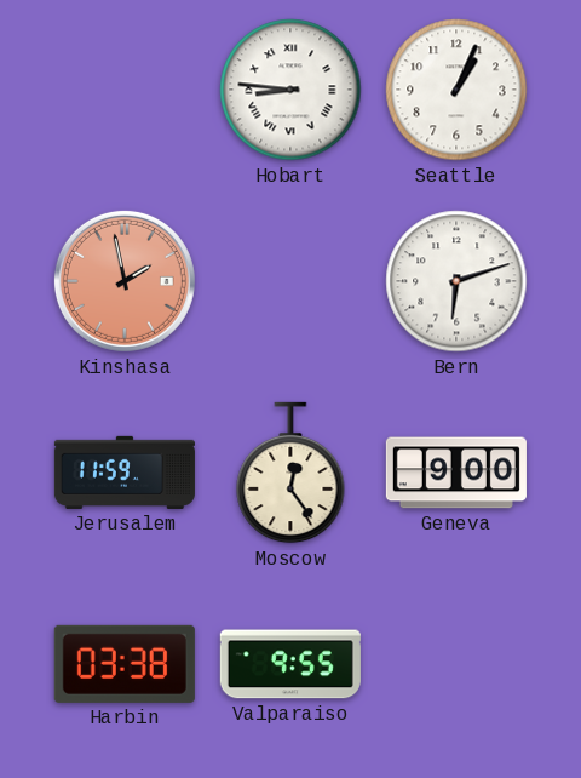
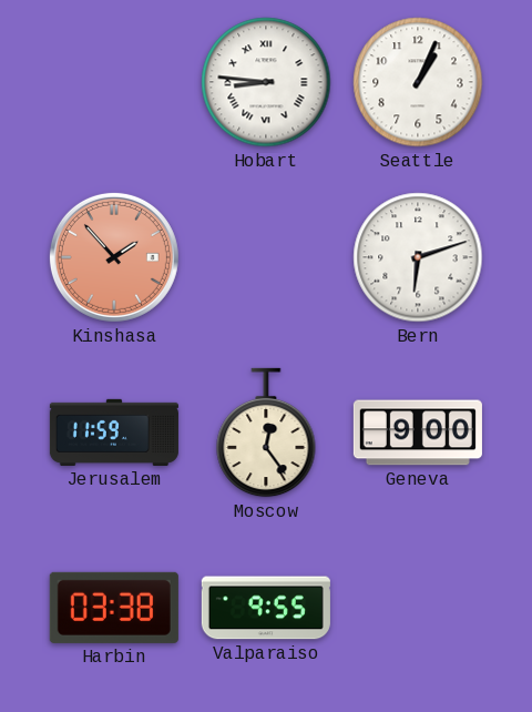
Kinshasa: 1:58 -> 1:53
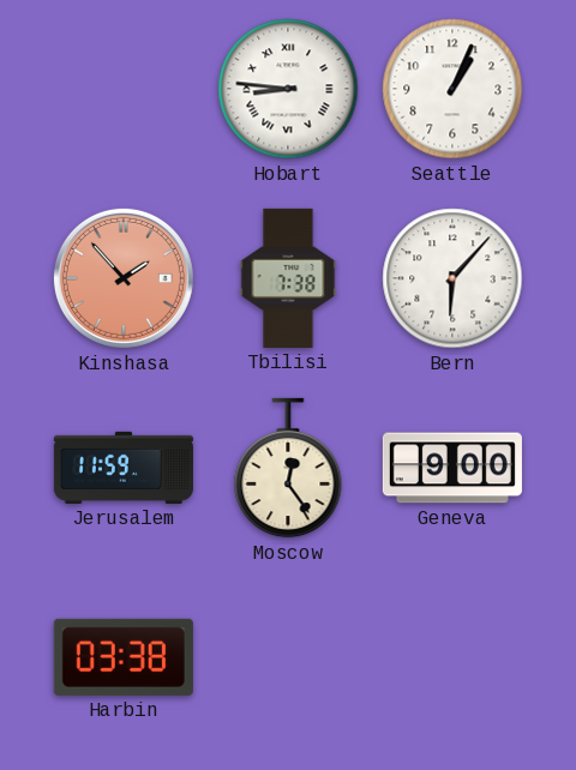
Tbilisi: none -> 7:38
Bern: 6:12 -> 6:07
Valparaiso: 9:55 -> none
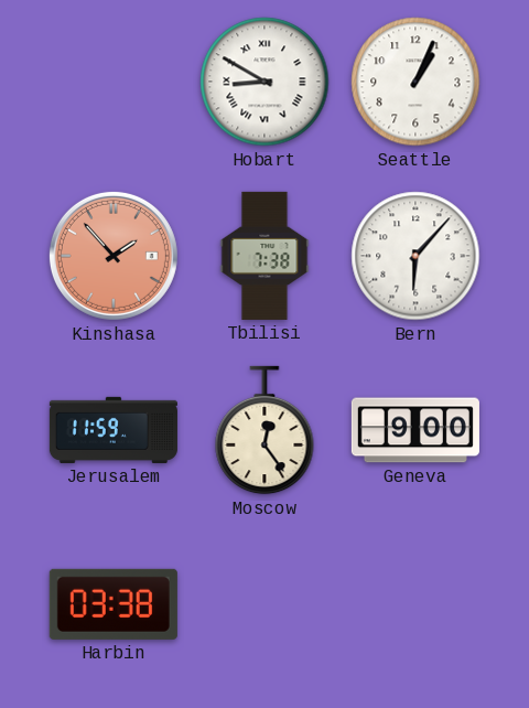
Hobart: 8:46 -> 8:50
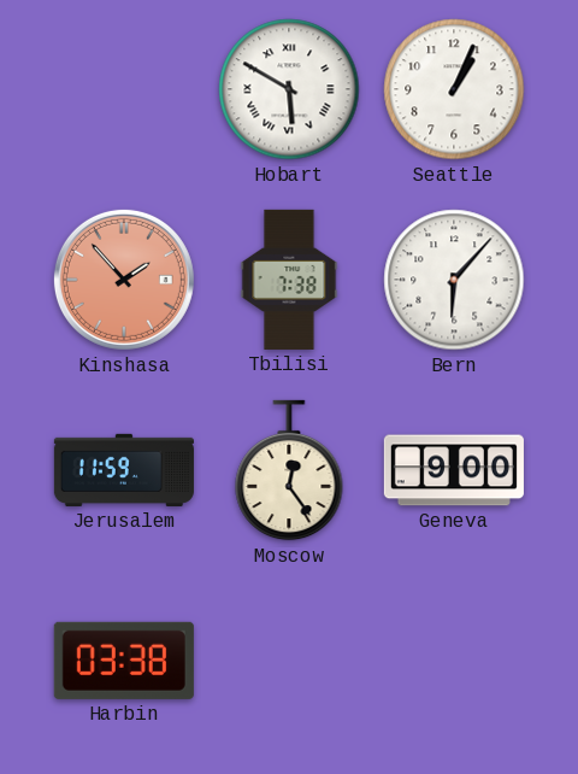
Hobart: 8:50 -> 5:50
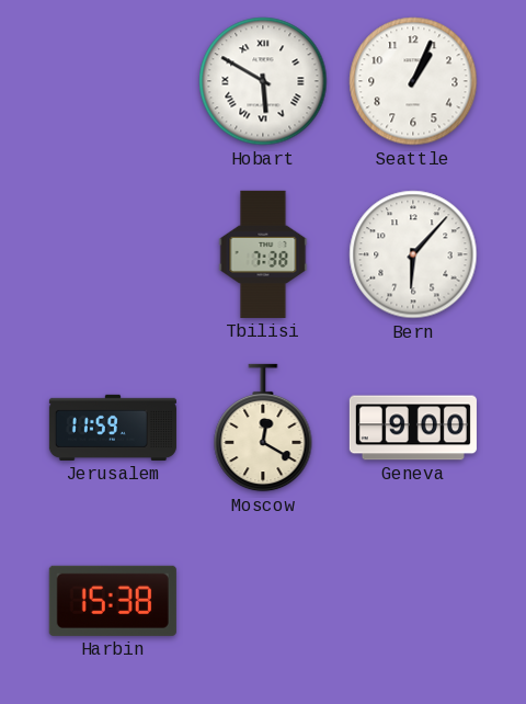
Kinshasa: 1:53 -> none
Moscow: 12:24 -> 12:20
Harbin: 03:38 -> 15:38
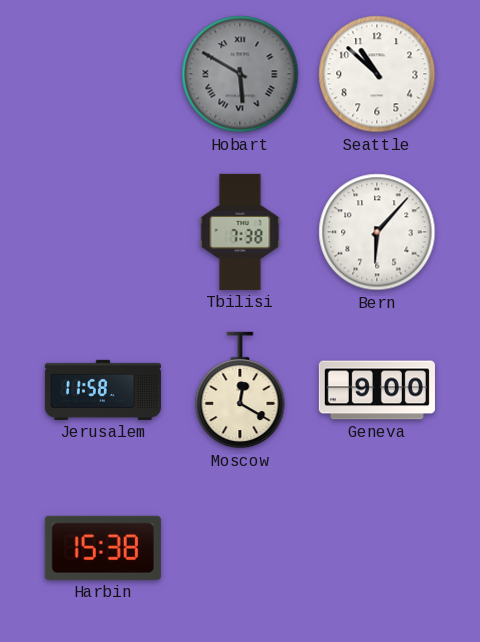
Hobart dial: white -> grey
Seattle: 1:04 -> 10:52
Jerusalem: 11:59 -> 11:58
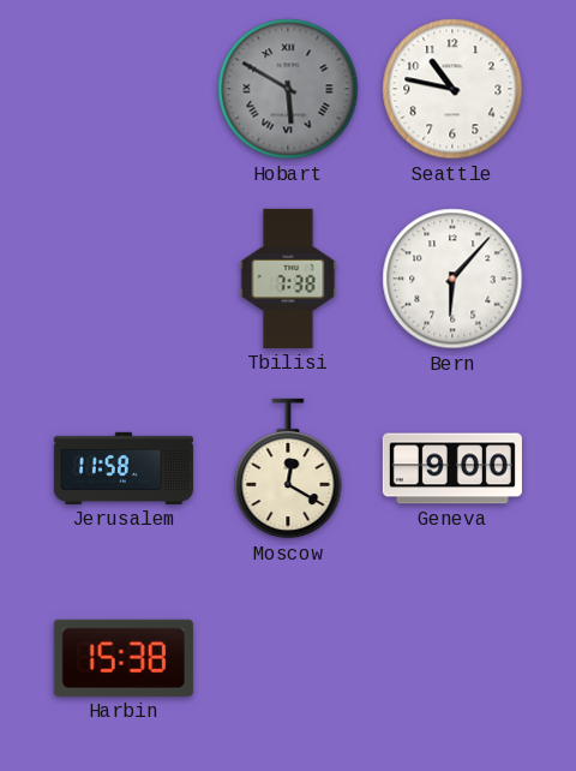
Seattle: 10:52 -> 10:47
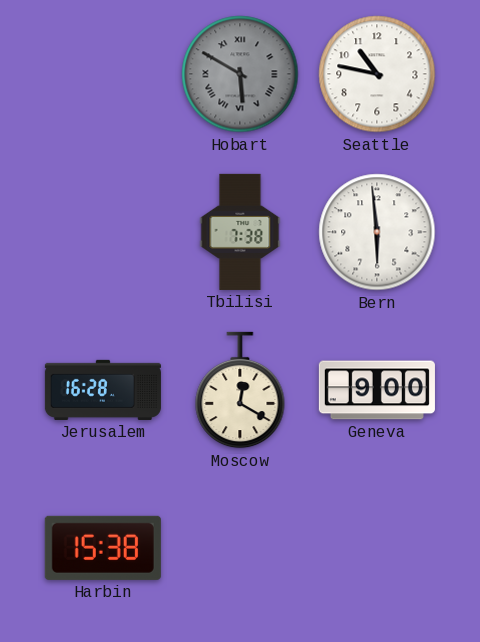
Bern: 6:07 -> 5:59
Jerusalem: 11:58 -> 16:28
